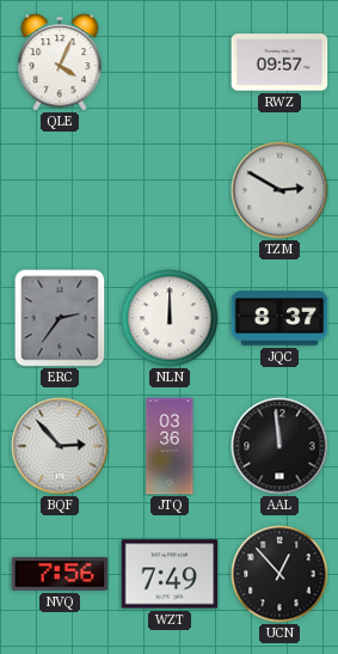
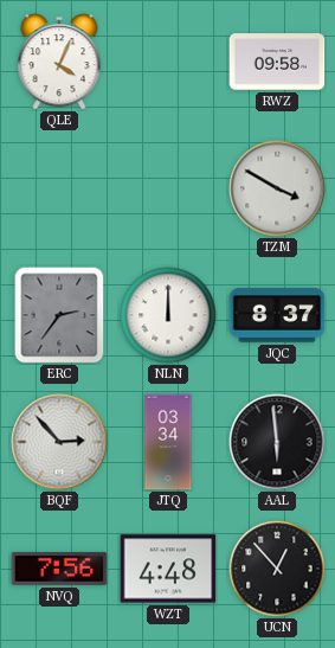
RWZ: 09:57 -> 09:58
TZM: 2:50 -> 3:50
JTQ: 03:36 -> 03:34
AAL: 11:59 -> 5:59
WZT: 7:49 -> 4:48
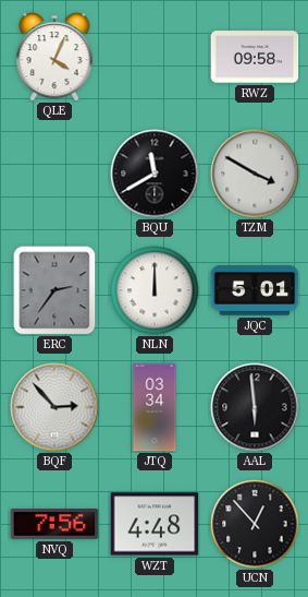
BQU: none -> 11:40
JQC: 8:37 -> 5:01
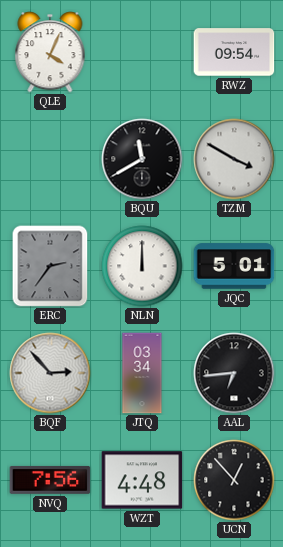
RWZ: 09:58 -> 09:54
AAL: 5:59 -> 6:44
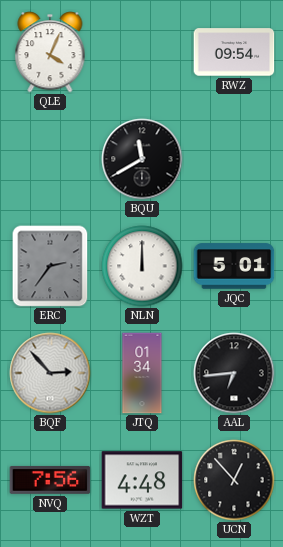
TZM: 3:50 -> none
JTQ: 03:34 -> 01:34
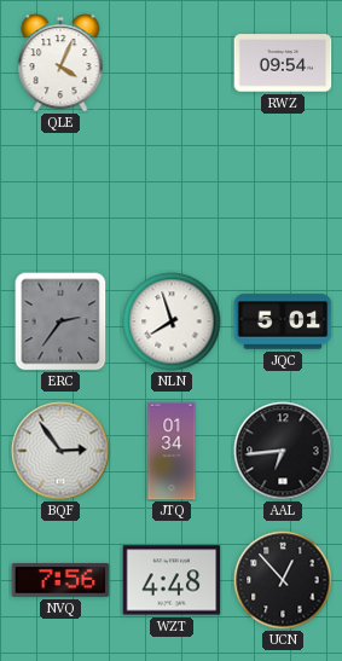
BQU: 11:40 -> none
NLN: 12:00 -> 7:57
BQF: 2:53 -> 2:54
